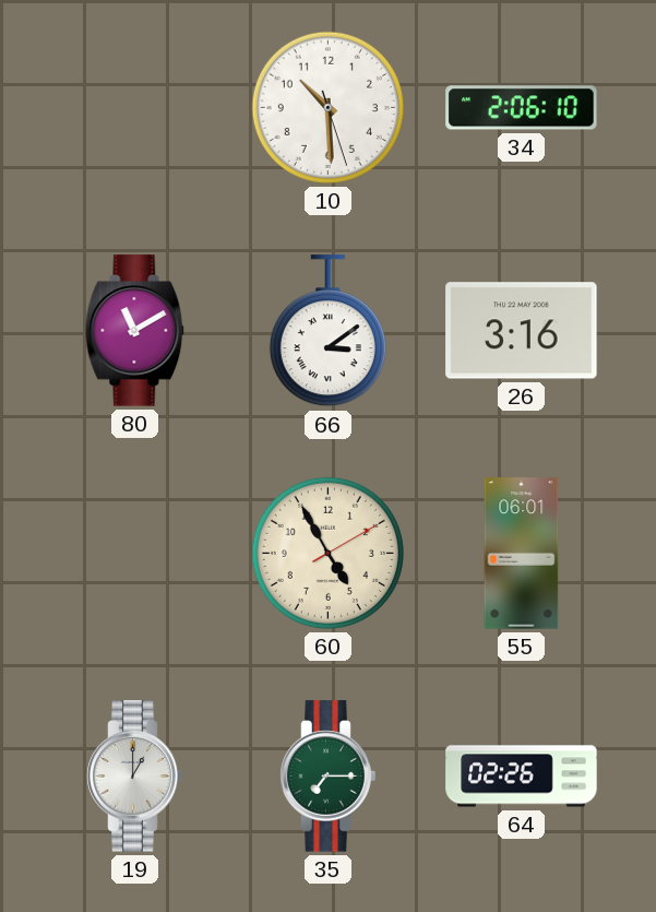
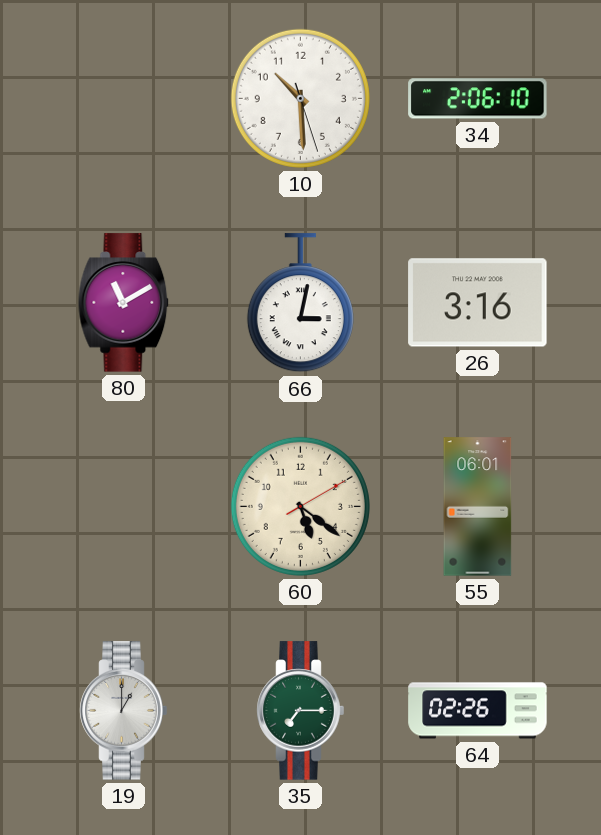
66: 3:09 -> 3:02
60: 4:55 -> 5:21
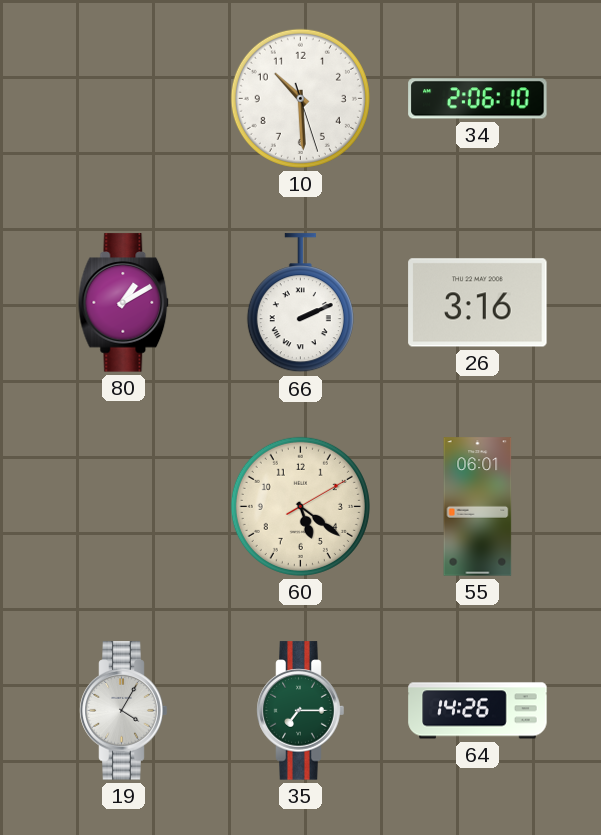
80: 11:10 -> 1:10
66: 3:02 -> 2:11
19: 1:00 -> 4:05
64: 02:26 -> 14:26
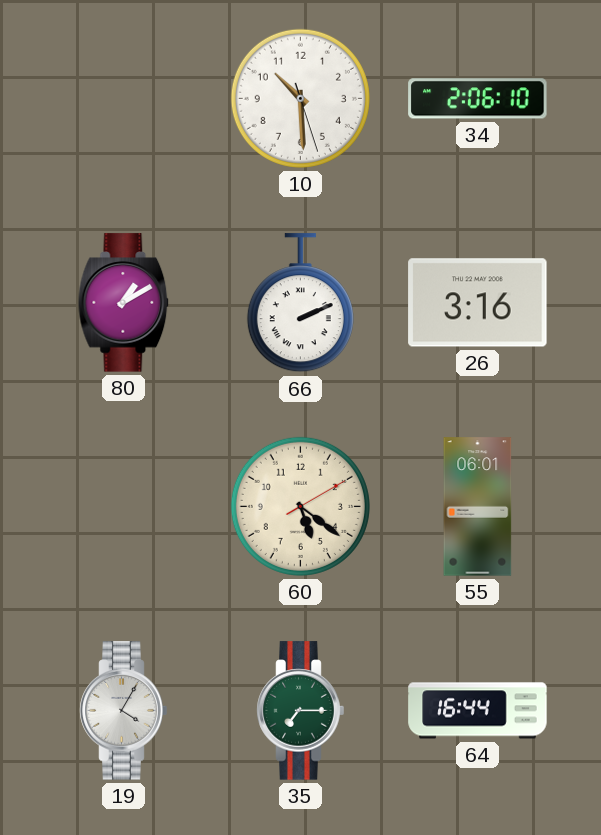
64: 14:26 -> 16:44
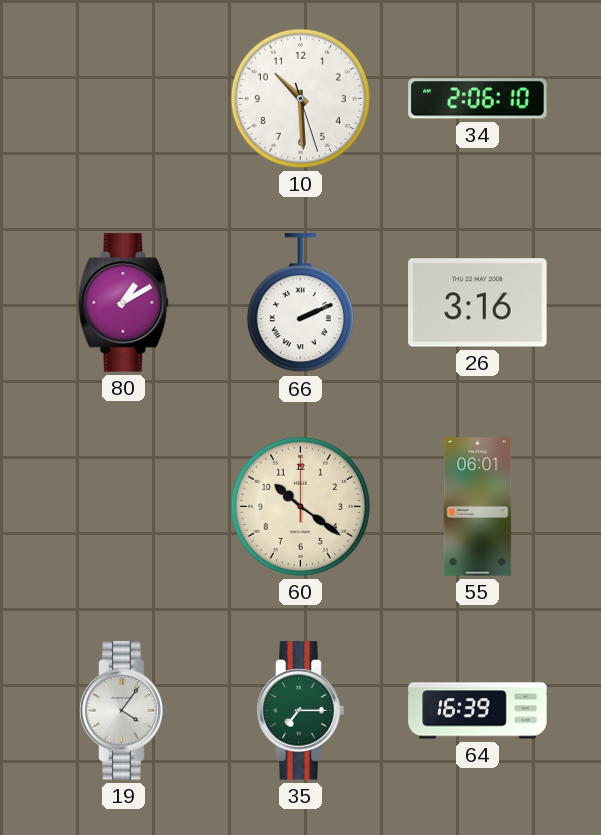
60: 5:21 -> 10:21
19: 4:05 -> 4:06
64: 16:44 -> 16:39
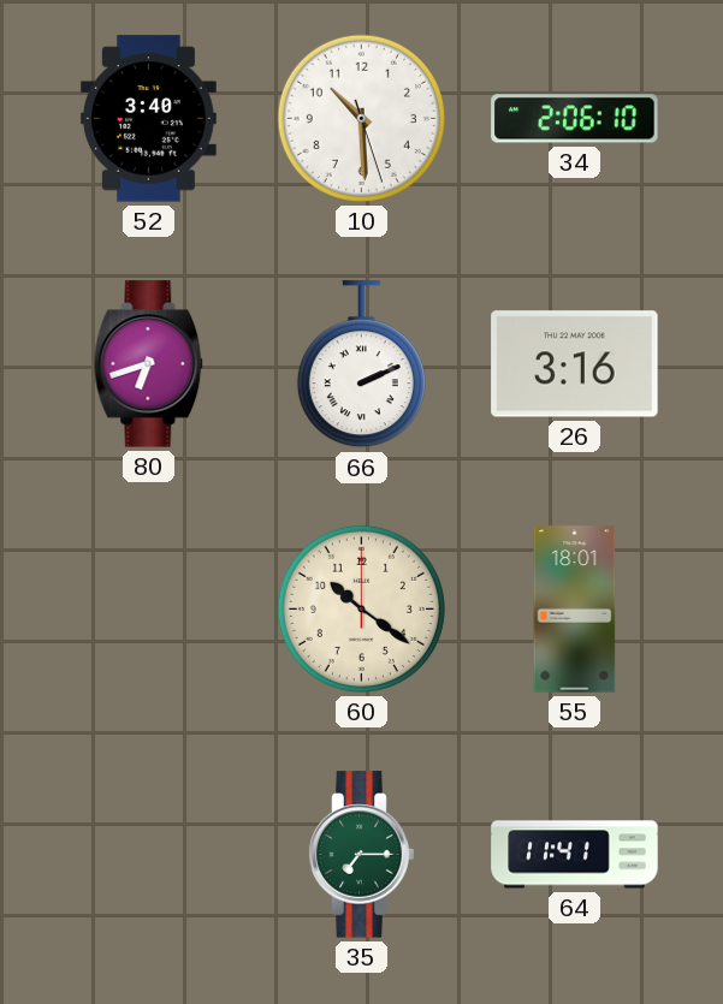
52: none -> 3:40
80: 1:10 -> 6:42
55: 06:01 -> 18:01
19: 4:06 -> none
64: 16:39 -> 11:41
